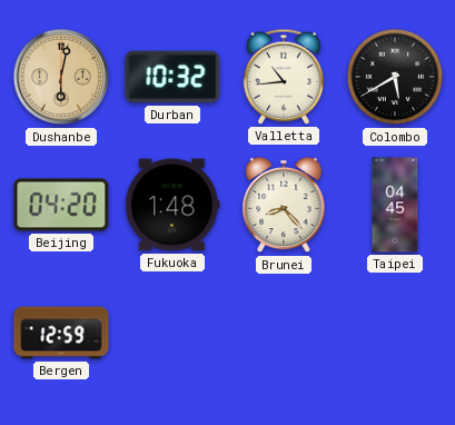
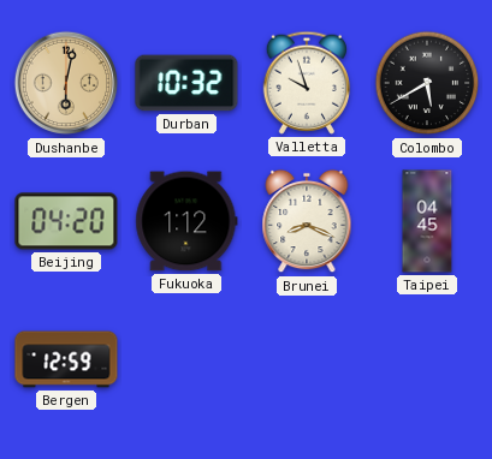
Valletta: 10:44 -> 9:57
Fukuoka: 1:48 -> 1:12
Brunei: 8:23 -> 8:19
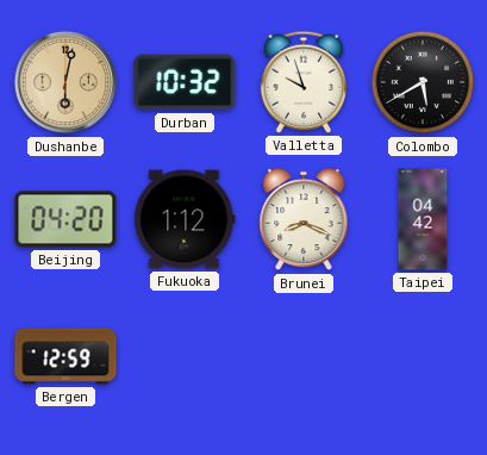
Taipei: 04:45 -> 04:42
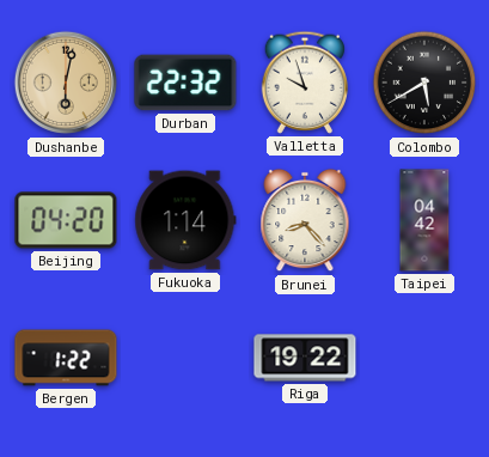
Durban: 10:32 -> 22:32
Fukuoka: 1:12 -> 1:14
Brunei: 8:19 -> 8:23
Bergen: 12:59 -> 1:22
Riga: none -> 19:22
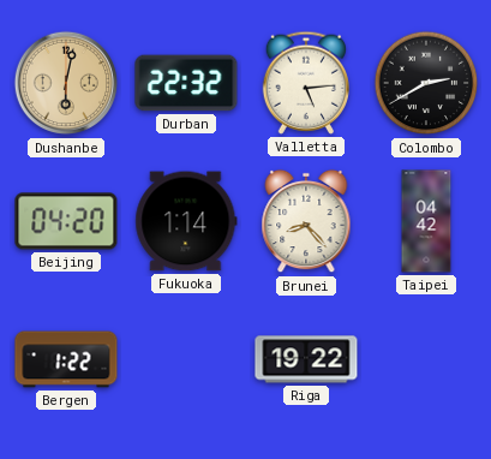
Valletta: 9:57 -> 5:14
Colombo: 5:40 -> 2:40
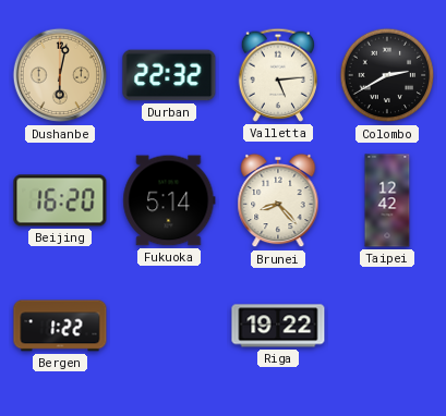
Beijing: 04:20 -> 16:20
Fukuoka: 1:14 -> 5:14
Taipei: 04:42 -> 12:42
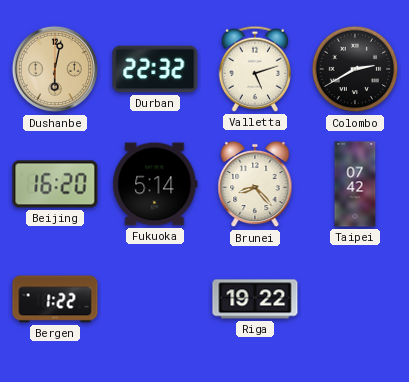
Valletta: 5:14 -> 5:12
Taipei: 12:42 -> 07:42
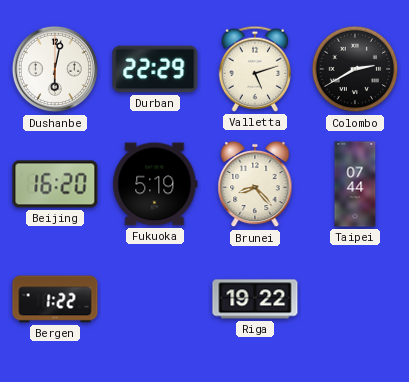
Dushanbe dial: champagne -> white
Durban: 22:32 -> 22:29
Fukuoka: 5:14 -> 5:19
Taipei: 07:42 -> 07:44
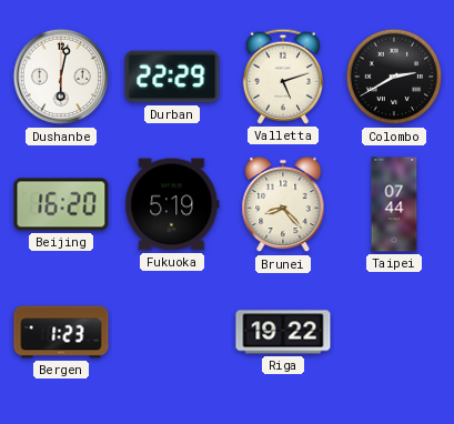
Bergen: 1:22 -> 1:23
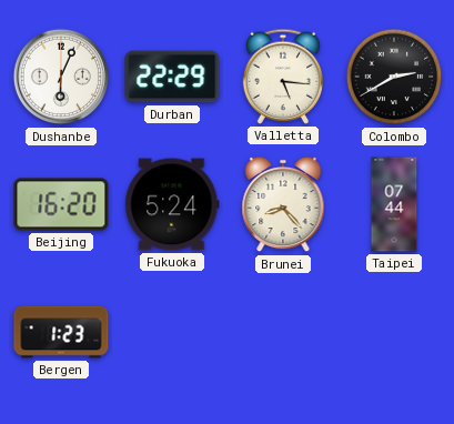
Dushanbe: 6:02 -> 6:04
Valletta: 5:12 -> 5:16
Fukuoka: 5:19 -> 5:24
Riga: 19:22 -> none
